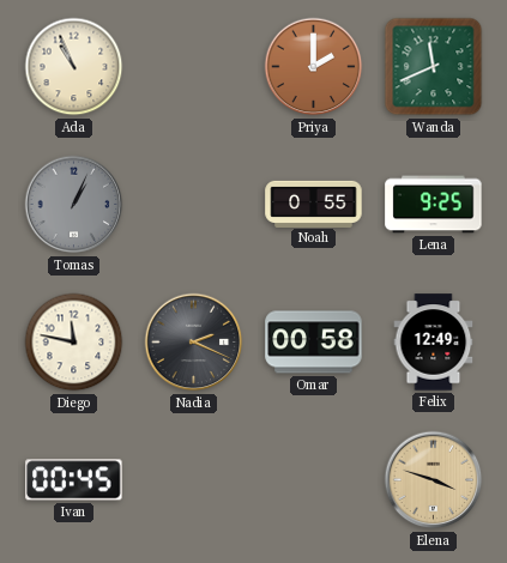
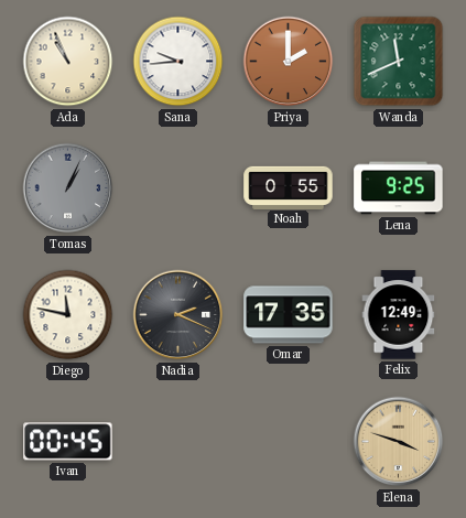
Sana: none -> 9:44
Omar: 00:58 -> 17:35
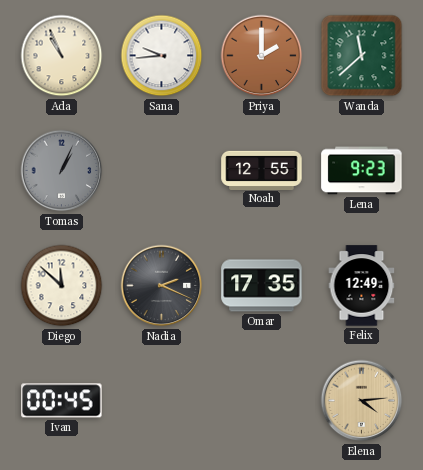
Wanda: 11:41 -> 11:38
Noah: 0:55 -> 12:55
Lena: 9:25 -> 9:23
Diego: 11:47 -> 11:52
Elena: 3:48 -> 4:14
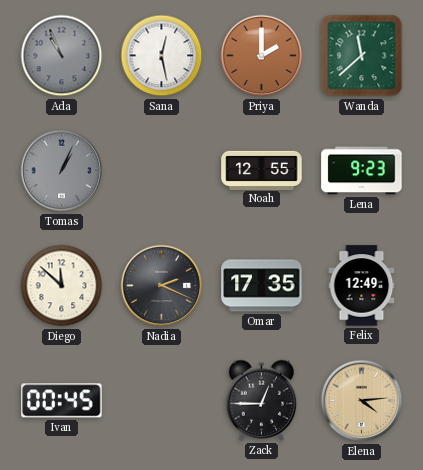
Ada dial: cream -> grey
Sana: 9:44 -> 12:28
Zack: none -> 12:45
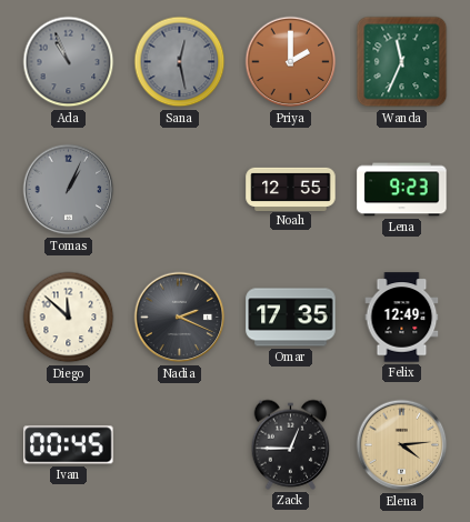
Sana dial: white -> grey
Wanda: 11:38 -> 11:34
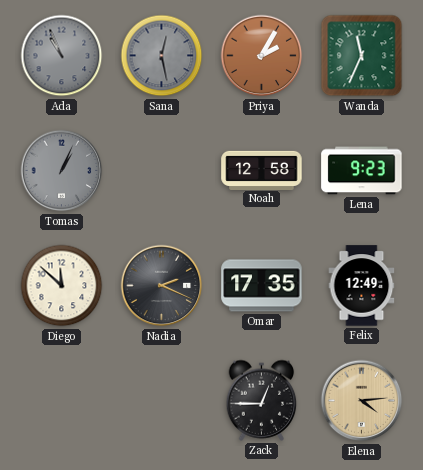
Priya: 2:00 -> 2:05
Noah: 12:55 -> 12:58
Ivan: 00:45 -> none
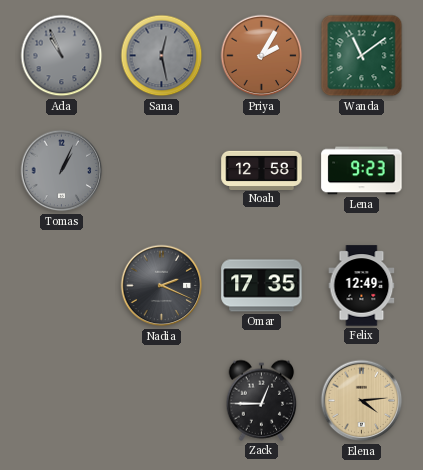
Wanda: 11:34 -> 11:09
Diego: 11:52 -> none
